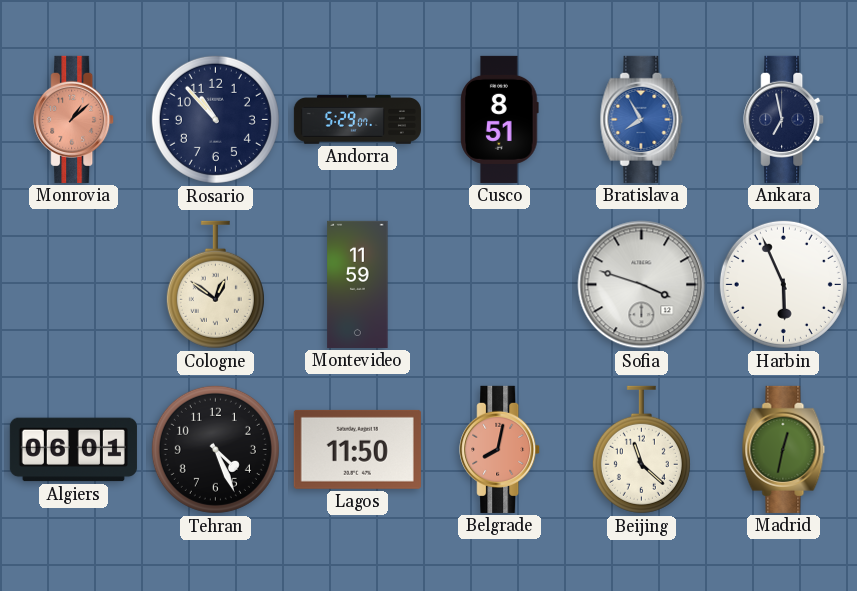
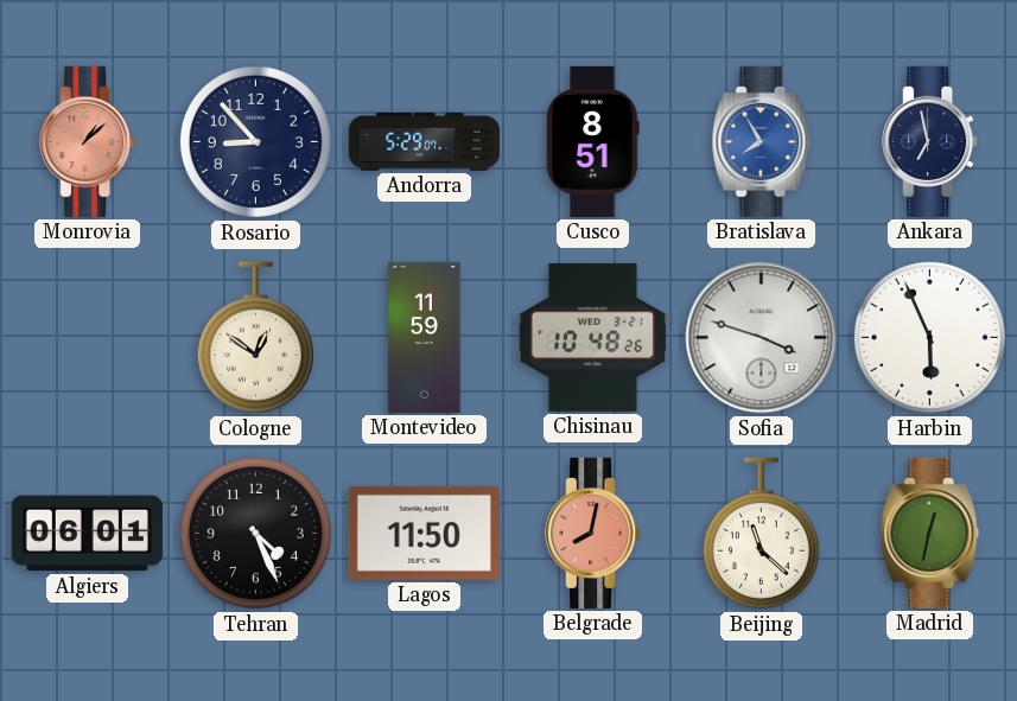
Rosario: 10:53 -> 8:53
Chisinau: none -> 10:48
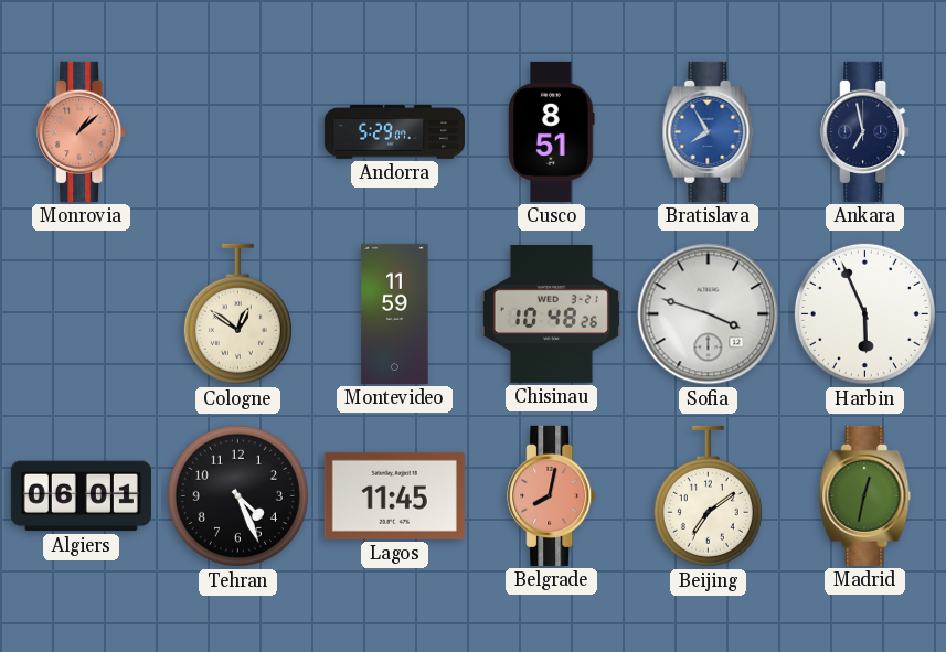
Rosario: 8:53 -> none
Lagos: 11:50 -> 11:45
Beijing: 11:22 -> 7:09
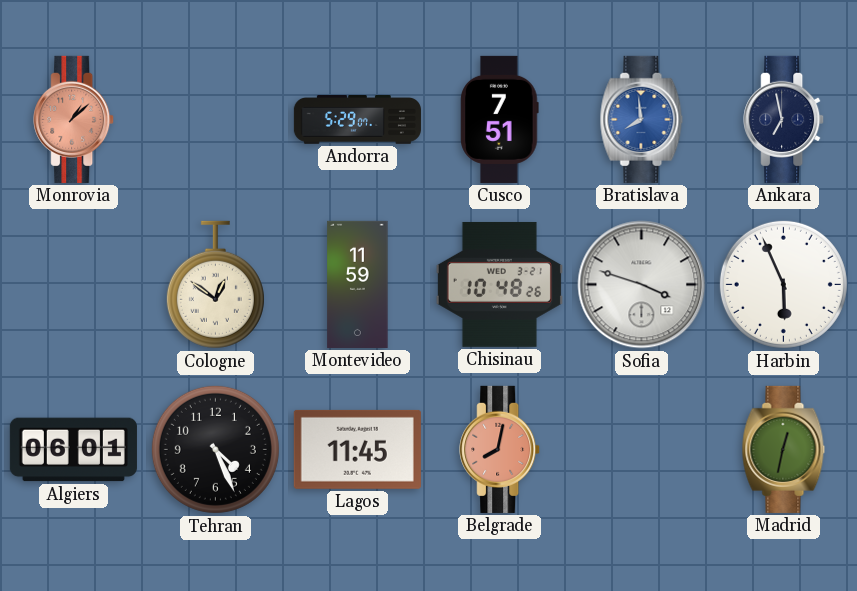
Cusco: 8:51 -> 7:51
Bratislava: 7:55 -> 7:59
Beijing: 7:09 -> none
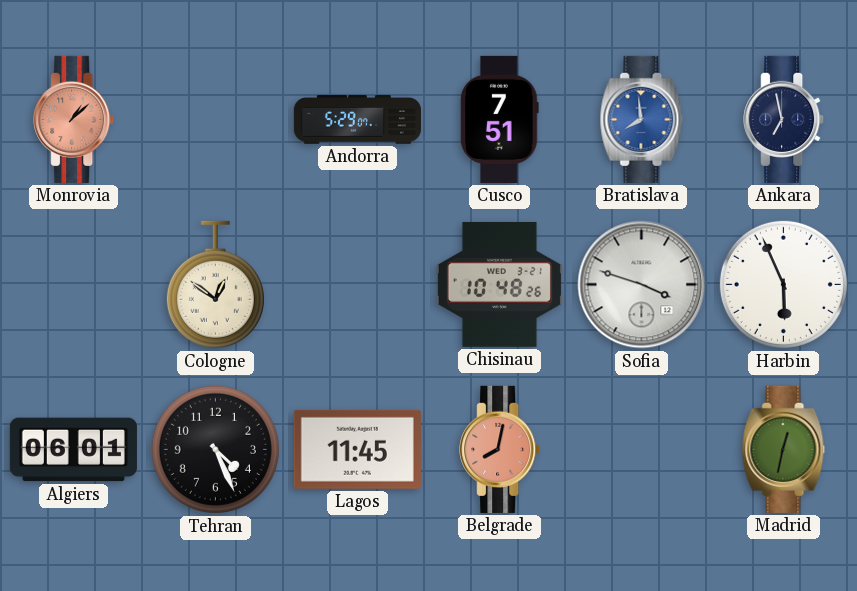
Montevideo: 11:59 -> none
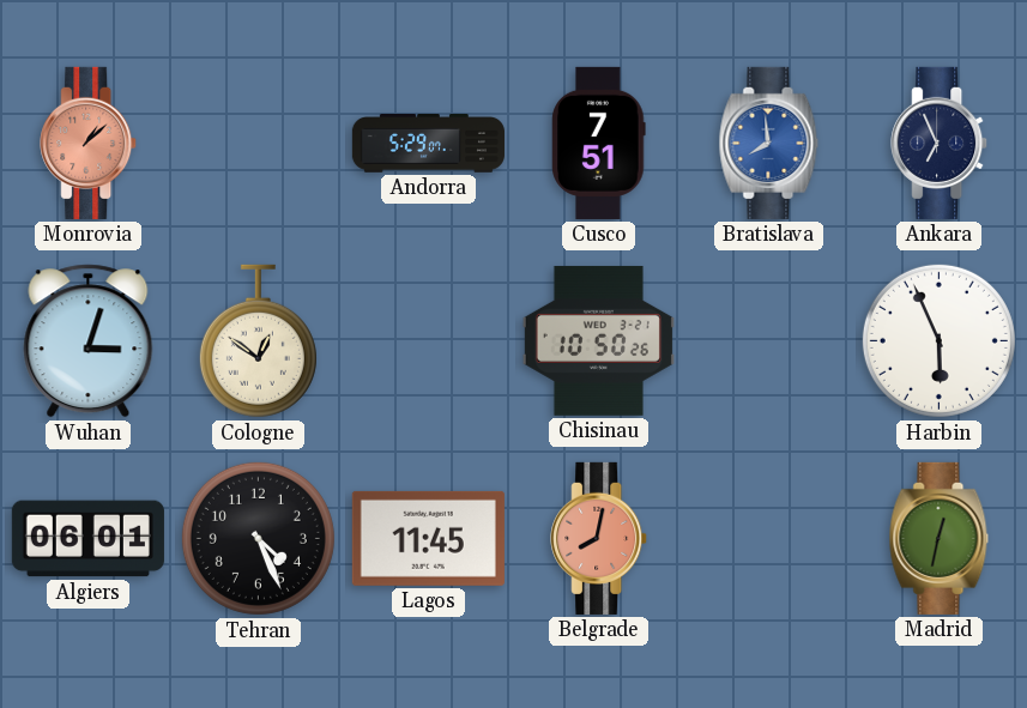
Ankara: 6:58 -> 6:56
Wuhan: none -> 3:03
Chisinau: 10:48 -> 10:50
Sofia: 3:48 -> none
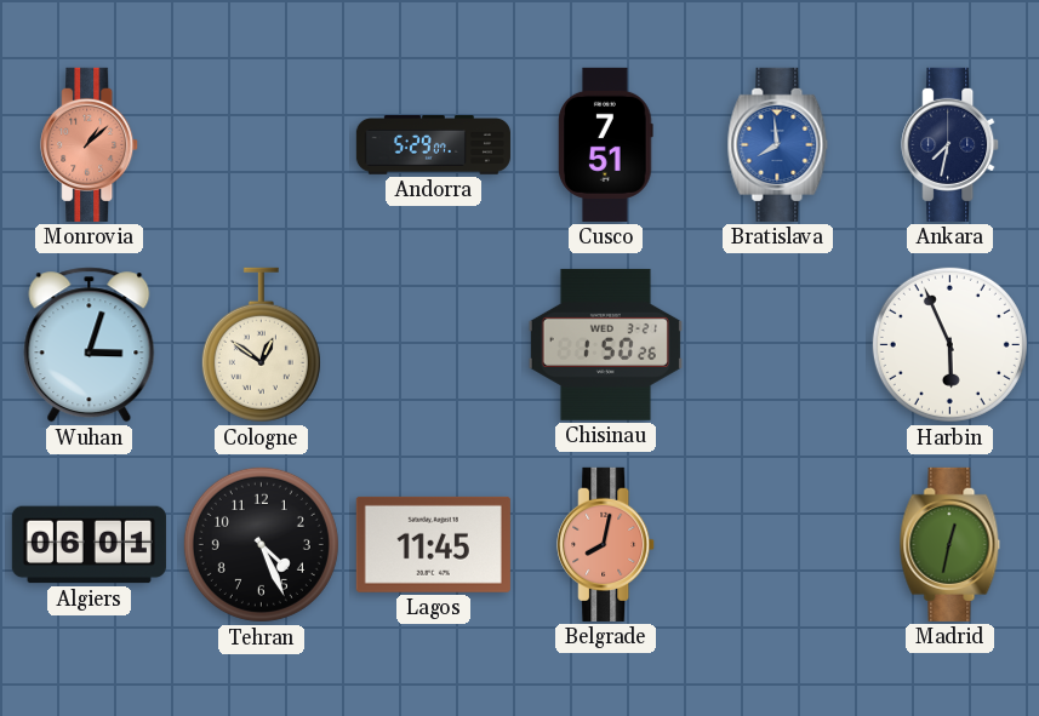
Ankara: 6:56 -> 7:32
Chisinau: 10:50 -> 1:50
